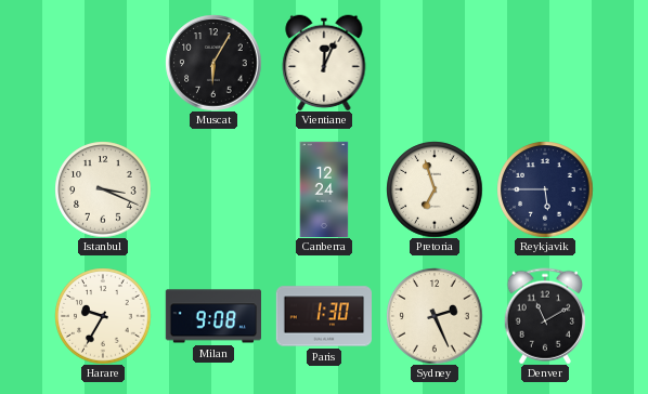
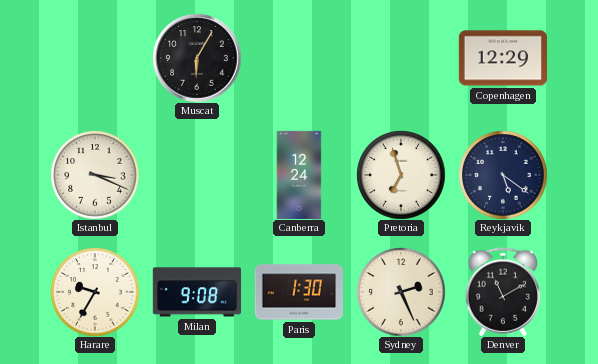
Vientiane: 12:04 -> none
Copenhagen: none -> 12:29
Reykjavik: 5:45 -> 5:21
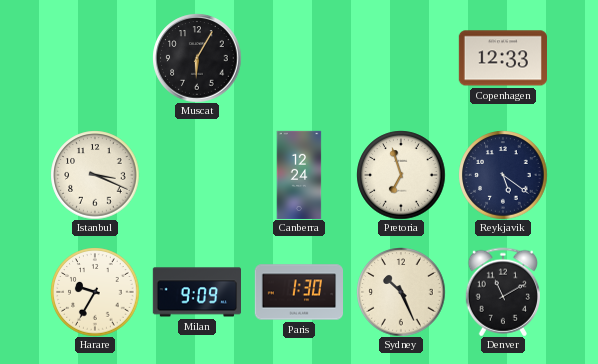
Copenhagen: 12:29 -> 12:33
Milan: 9:08 -> 9:09
Sydney: 2:26 -> 10:26
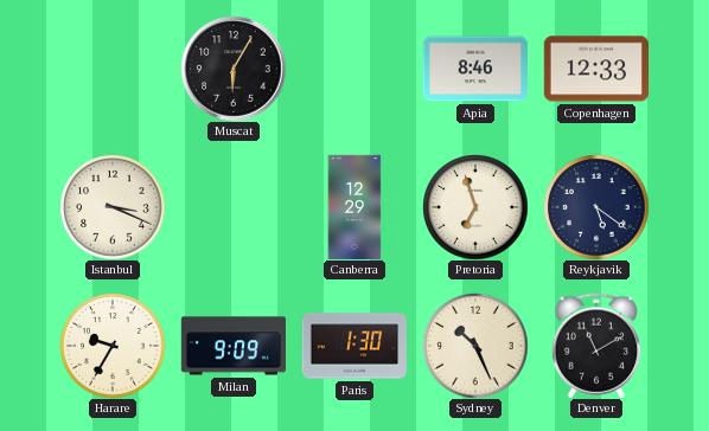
Apia: none -> 8:46
Canberra: 12:24 -> 12:29
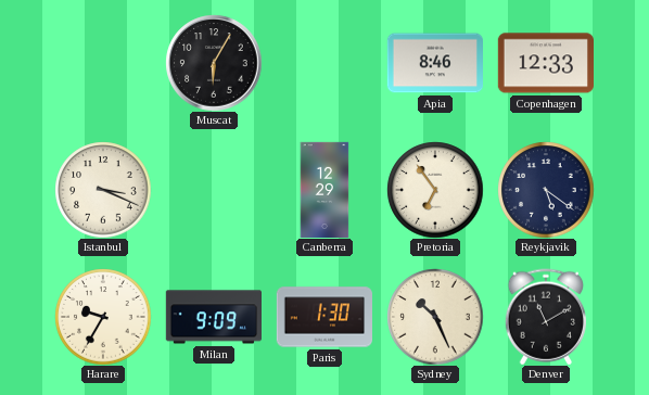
Pretoria: 6:57 -> 6:54
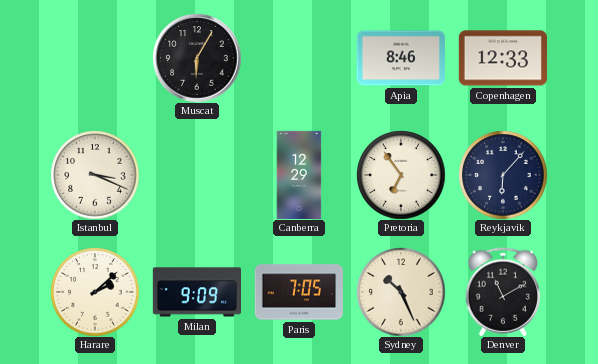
Reykjavik: 5:21 -> 6:07
Harare: 9:35 -> 2:08
Paris: 1:30 -> 7:05
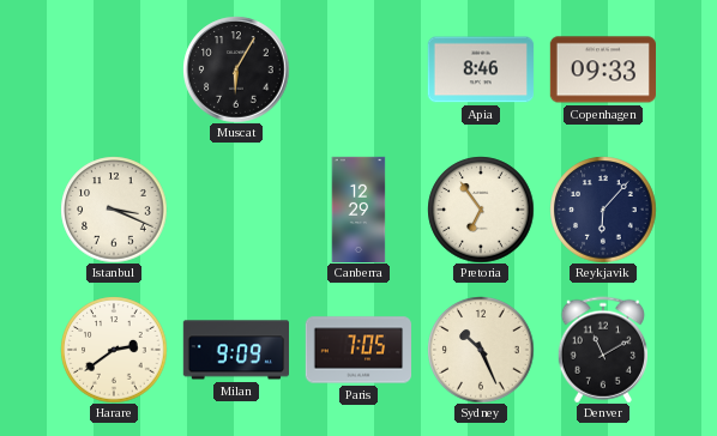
Copenhagen: 12:33 -> 09:33
Harare: 2:08 -> 2:39
